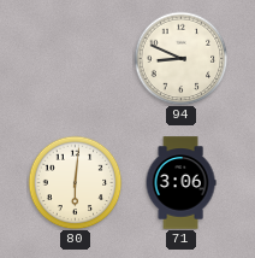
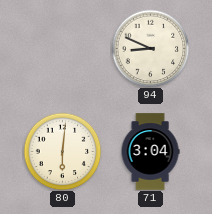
71: 3:06 -> 3:04
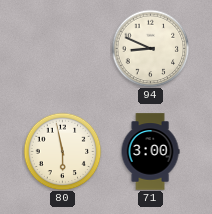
80: 6:01 -> 5:58
71: 3:04 -> 3:00
